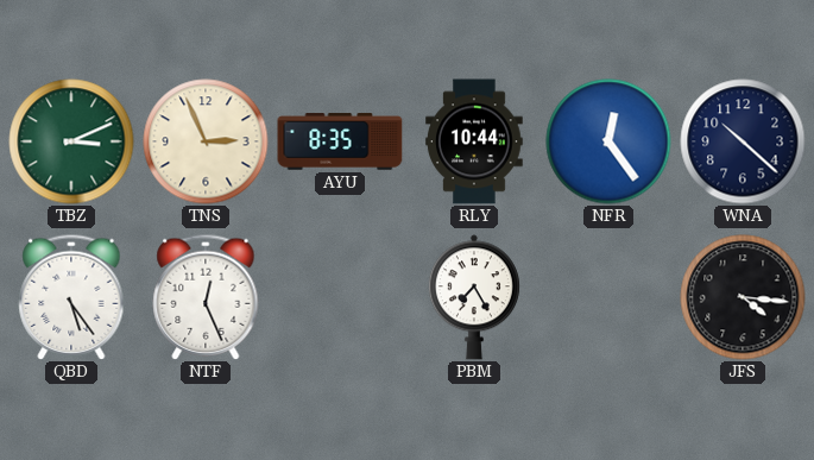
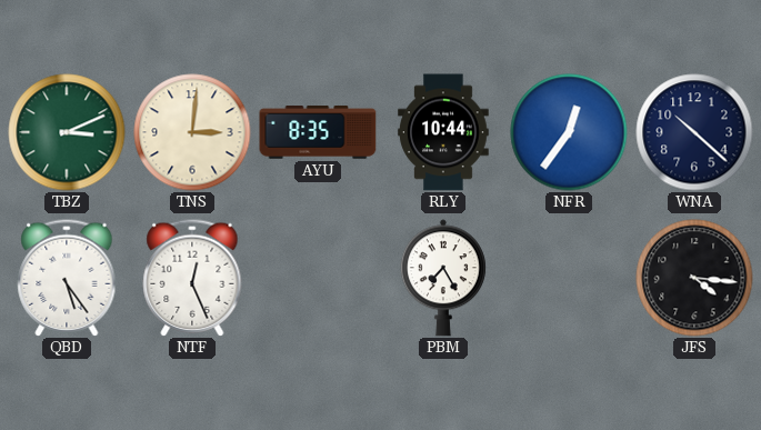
TNS: 2:56 -> 3:01
NFR: 12:24 -> 12:36
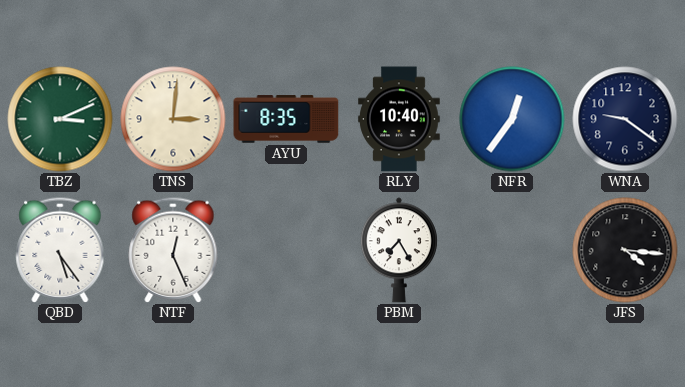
RLY: 10:44 -> 10:40
WNA: 10:22 -> 9:21
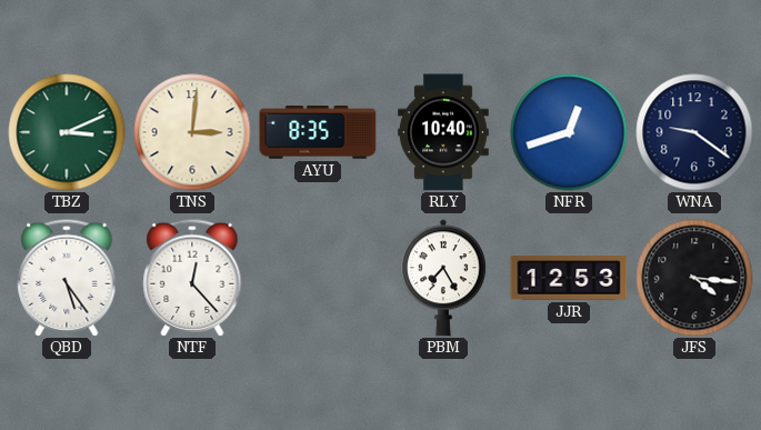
NFR: 12:36 -> 12:42
NTF: 12:26 -> 12:23
JJR: none -> 12:53
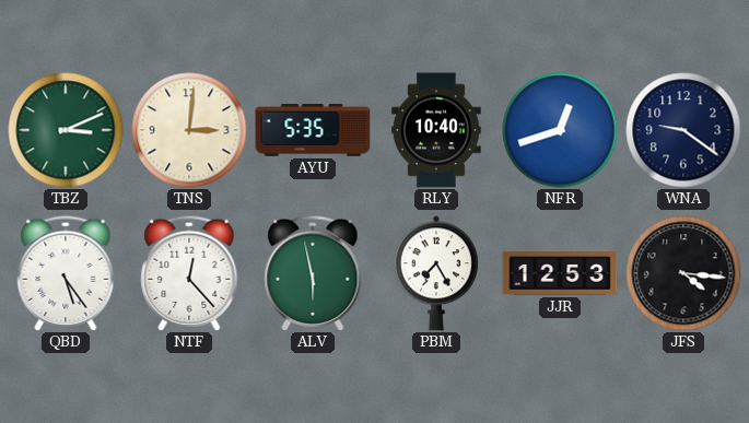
AYU: 8:35 -> 5:35
ALV: none -> 5:58
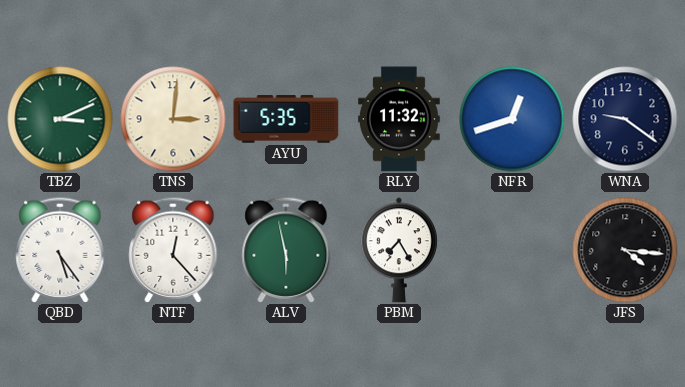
RLY: 10:40 -> 11:32
JJR: 12:53 -> none
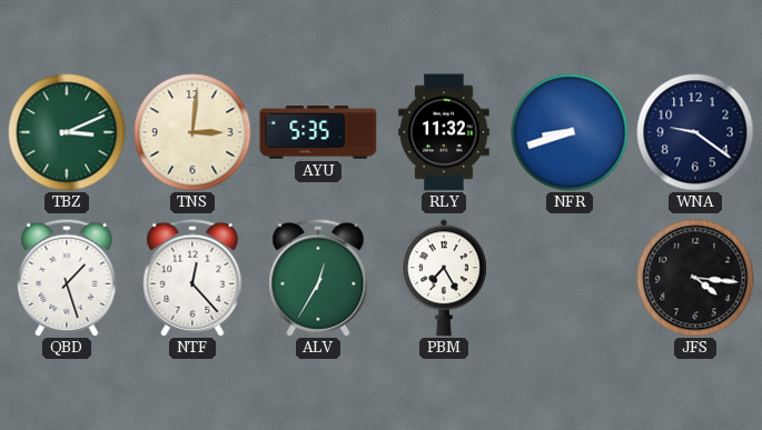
NFR: 12:42 -> 8:42
QBD: 5:24 -> 1:27
ALV: 5:58 -> 12:35
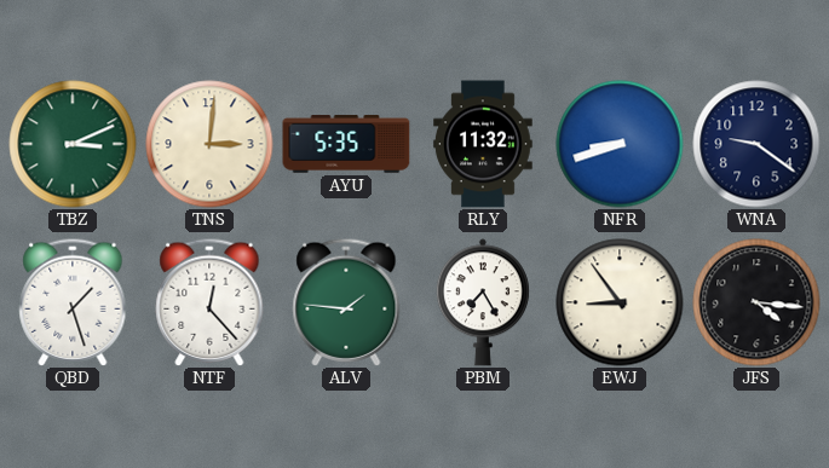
ALV: 12:35 -> 1:46
EWJ: none -> 8:54
